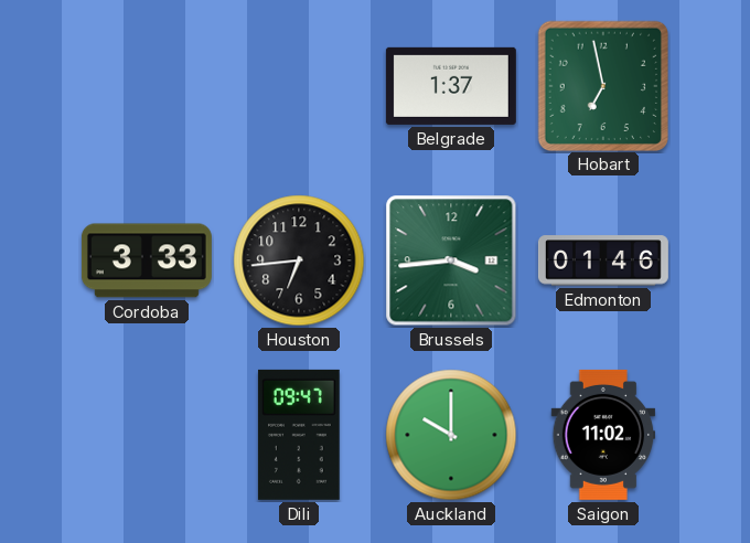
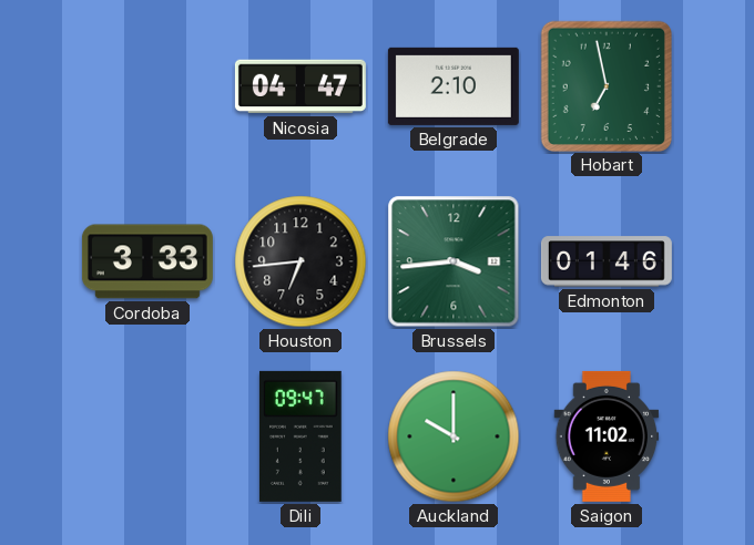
Nicosia: none -> 04:47
Belgrade: 1:37 -> 2:10
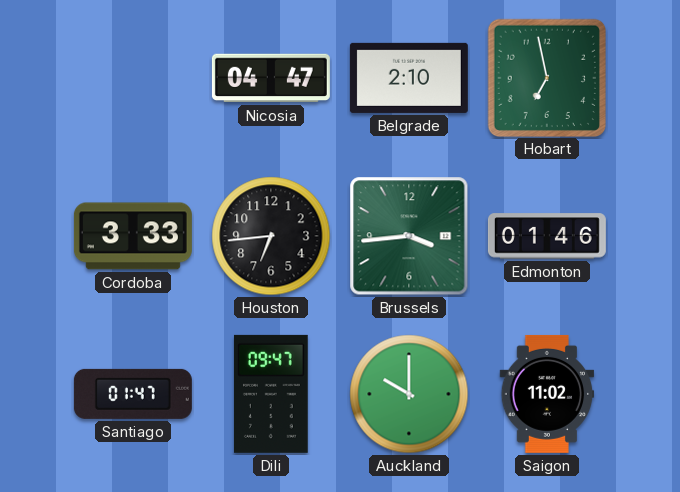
Santiago: none -> 01:47
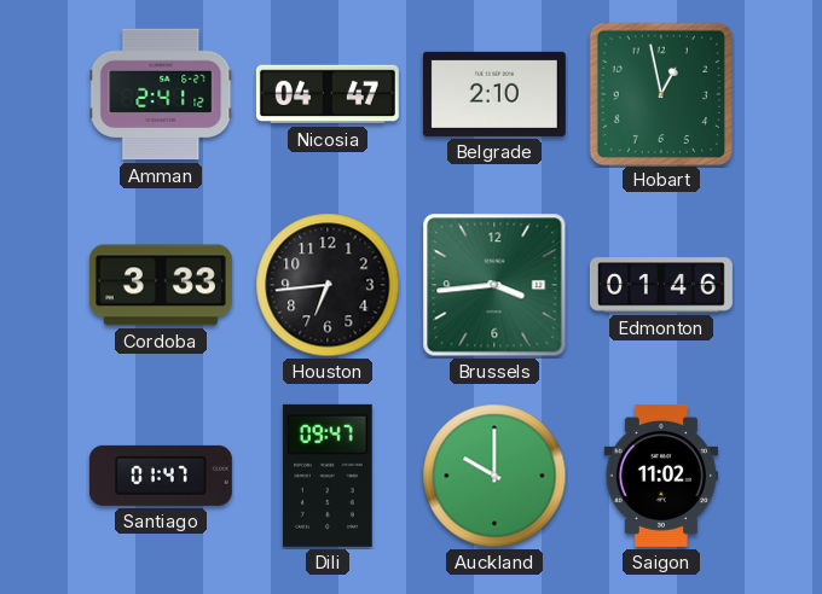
Amman: none -> 2:41
Hobart: 6:58 -> 12:58
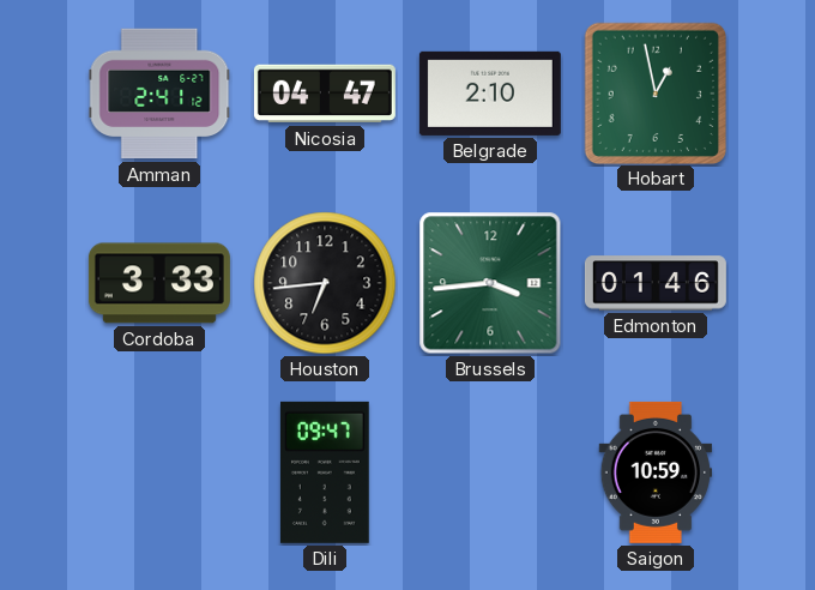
Santiago: 01:47 -> none
Auckland: 10:00 -> none
Saigon: 11:02 -> 10:59
